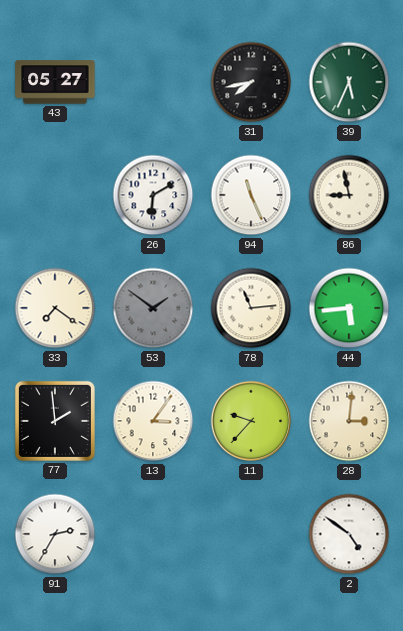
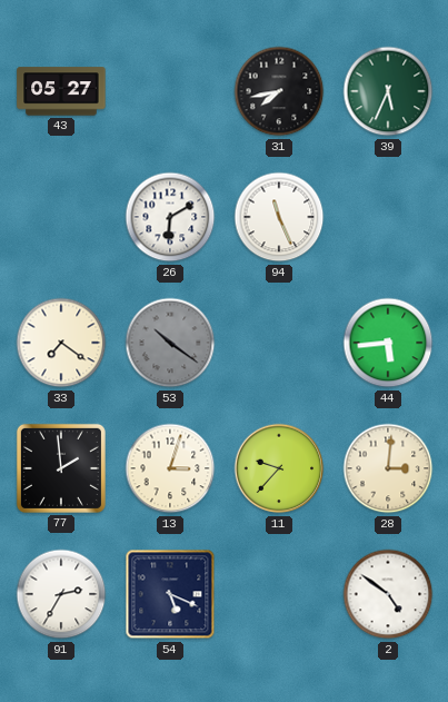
86: 8:58 -> none
53: 1:51 -> 10:21
78: 11:14 -> none
13: 3:06 -> 3:03
54: none -> 5:19
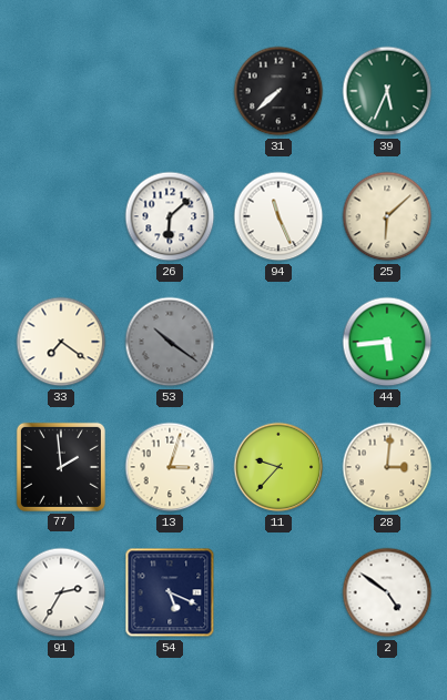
43: 05:27 -> none
31: 7:43 -> 7:38
26: 6:10 -> 6:08
25: none -> 6:08
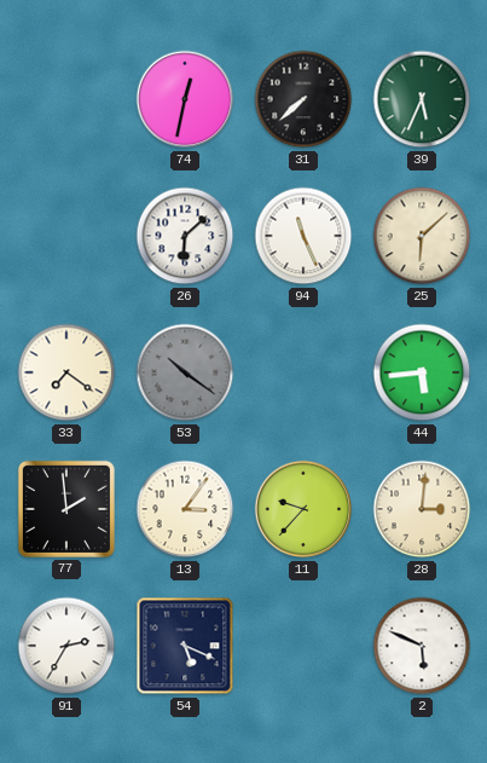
74: none -> 12:32
13: 3:03 -> 3:06
2: 4:51 -> 5:49
